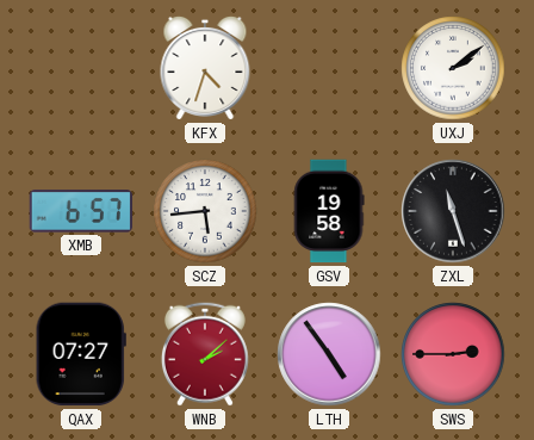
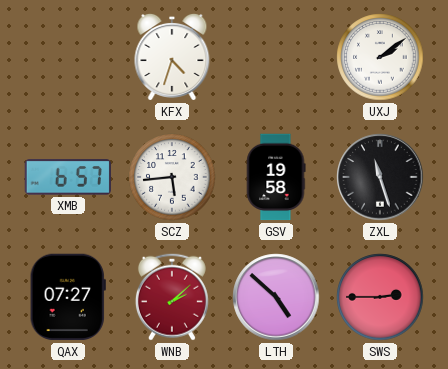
LTH: 4:54 -> 4:52
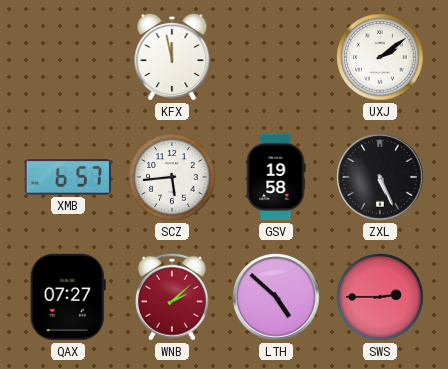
KFX: 4:33 -> 11:58
ZXL: 11:27 -> 5:26
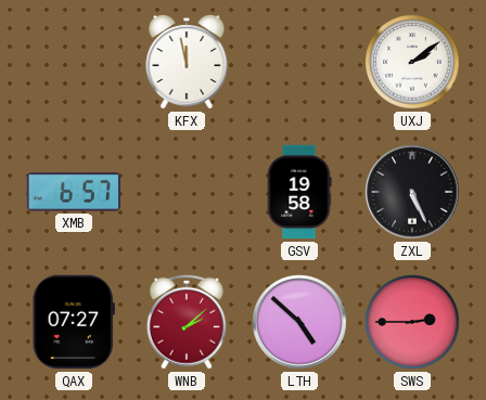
SCZ: 5:44 -> none
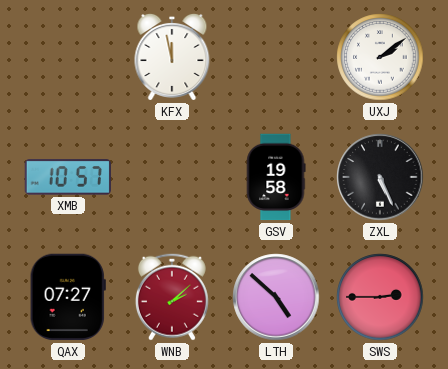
XMB: 6:57 -> 10:57
